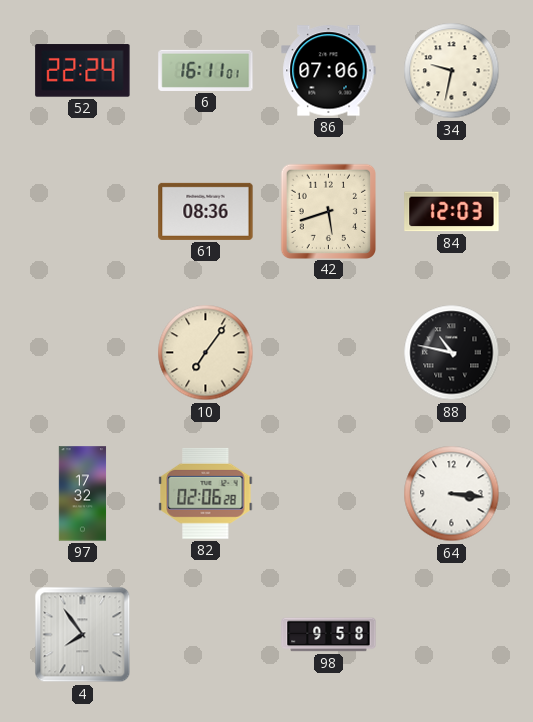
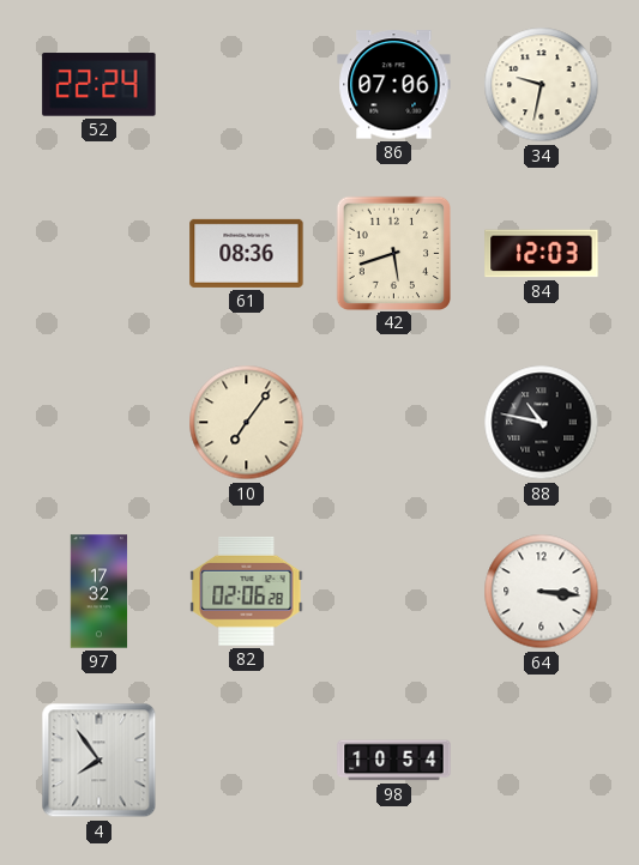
6: 16:11 -> none
98: 9:58 -> 10:54
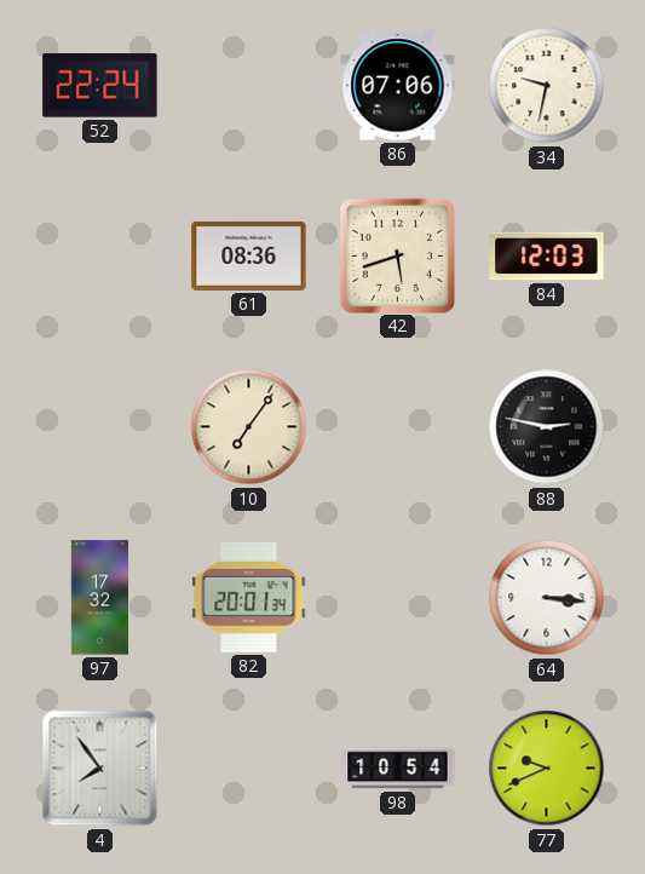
88: 10:47 -> 2:47
82: 02:06 -> 20:01
77: none -> 9:41
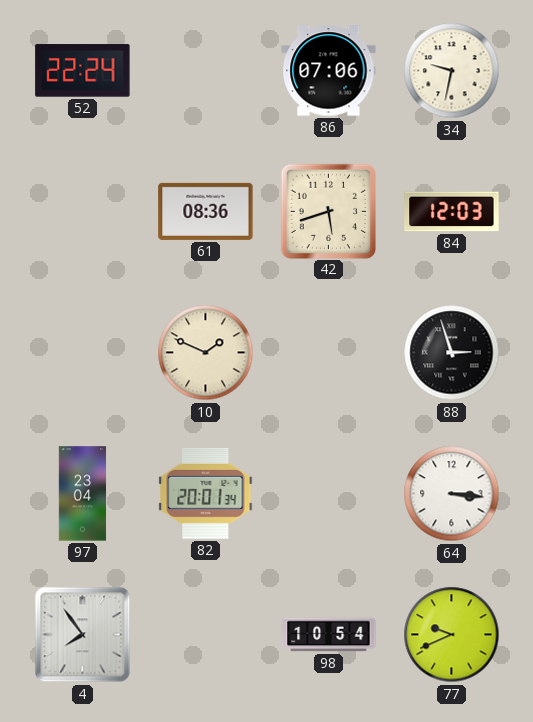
10: 7:06 -> 1:49
88: 2:47 -> 2:57
97: 17:32 -> 23:04
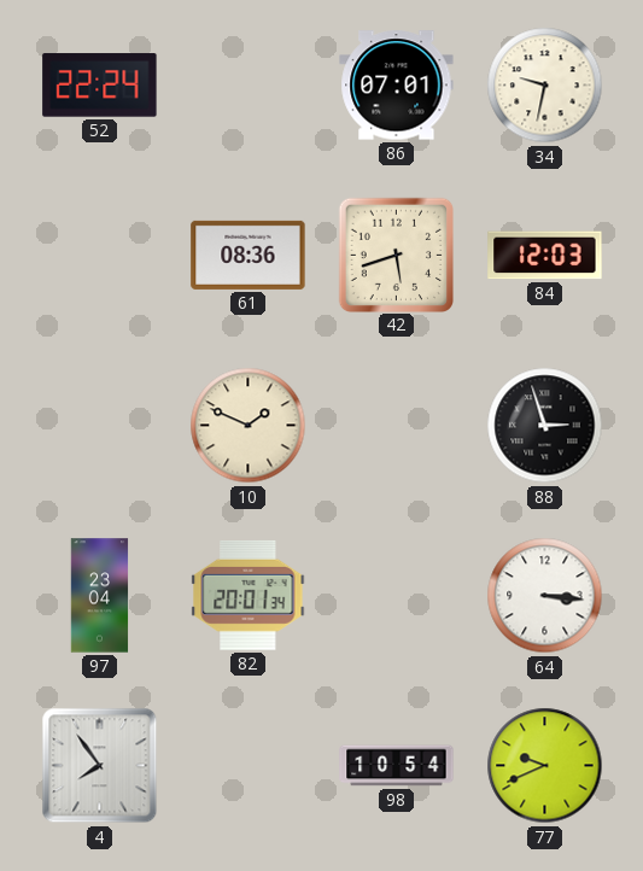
86: 07:06 -> 07:01
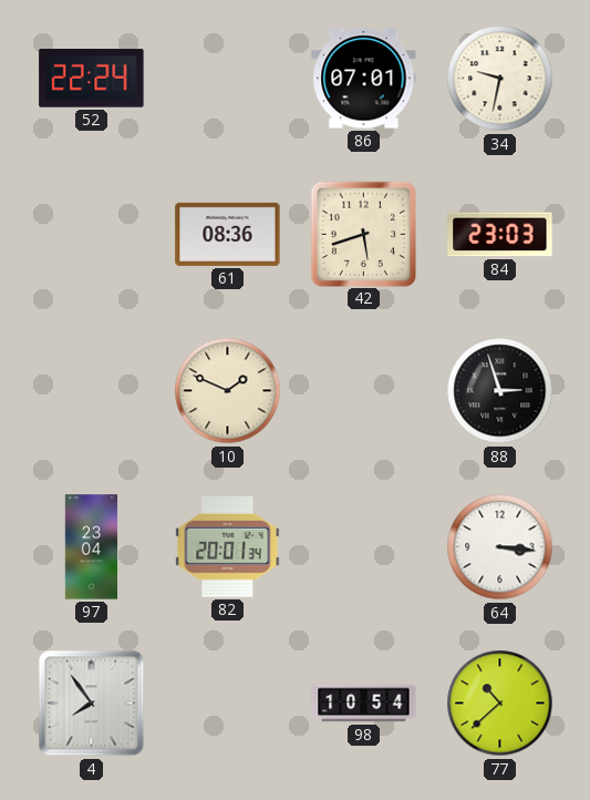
84: 12:03 -> 23:03
77: 9:41 -> 10:38
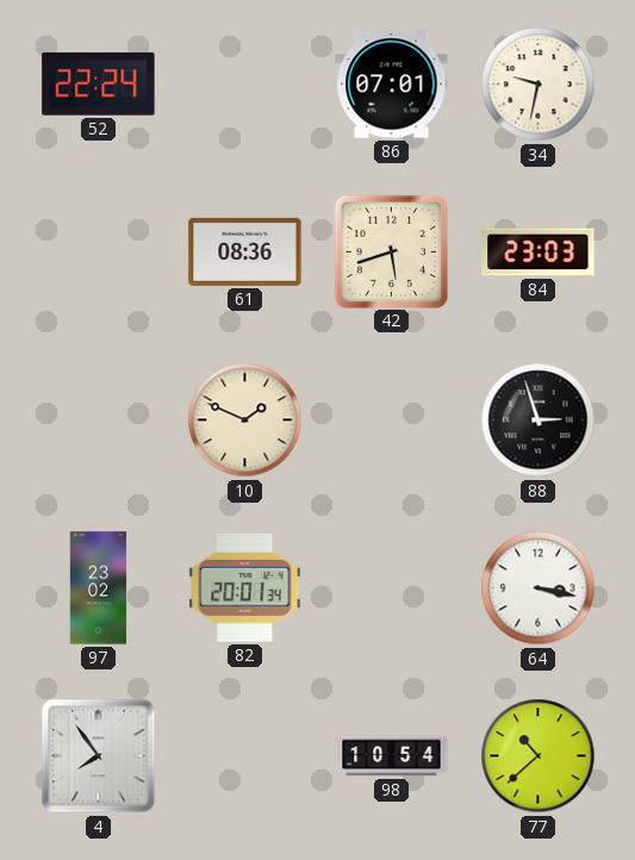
97: 23:04 -> 23:02
64: 3:16 -> 3:17
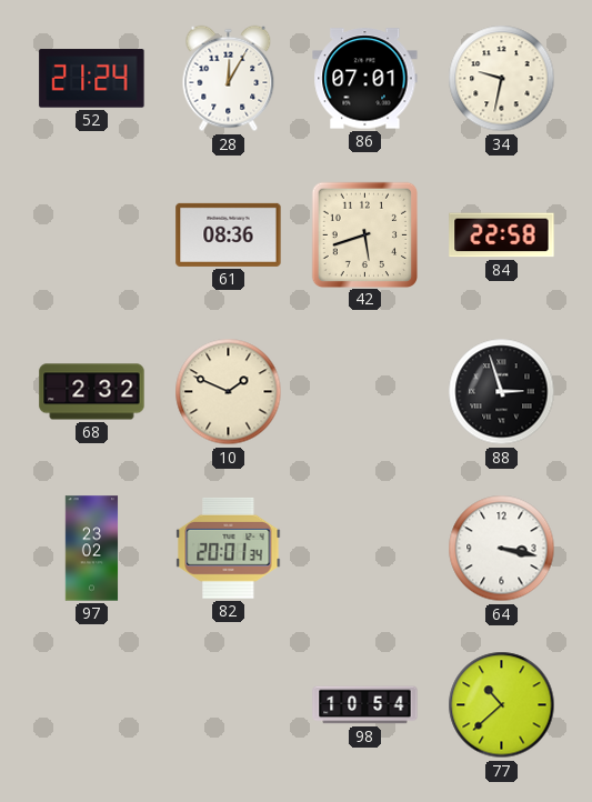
52: 22:24 -> 21:24
28: none -> 12:05
84: 23:03 -> 22:58
68: none -> 2:32
4: 7:54 -> none
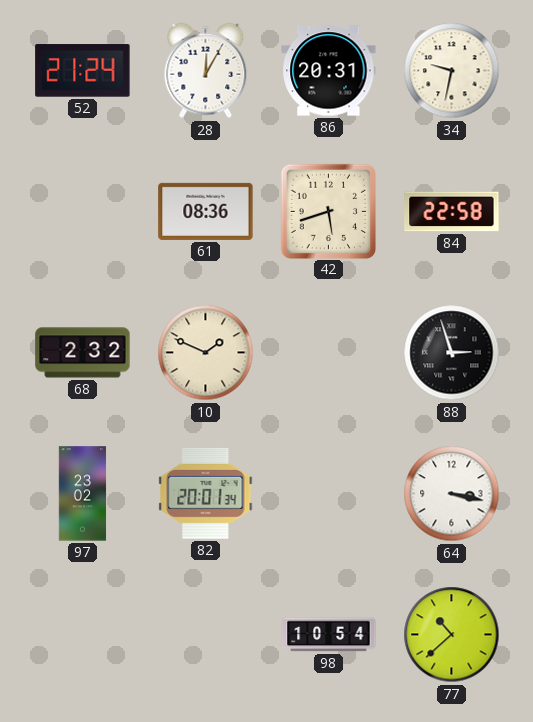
86: 07:01 -> 20:31
